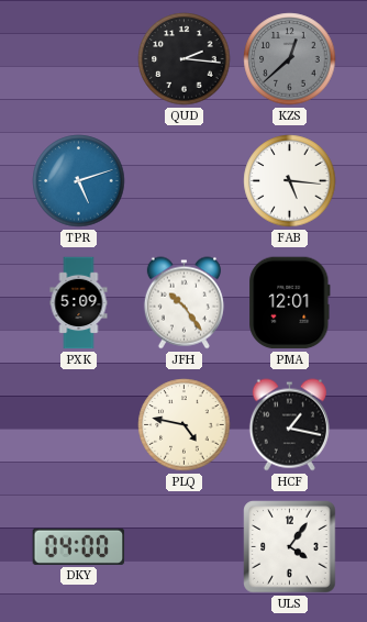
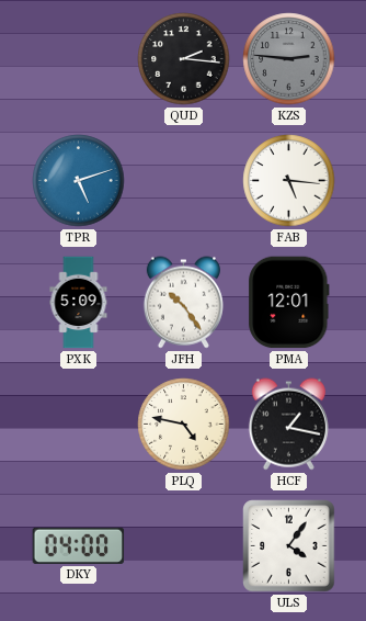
KZS: 12:38 -> 2:46
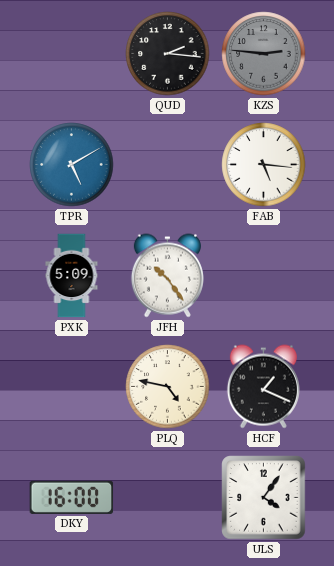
TPR: 5:12 -> 5:10
PMA: 12:01 -> none
HCF: 1:17 -> 1:19
DKY: 04:00 -> 16:00
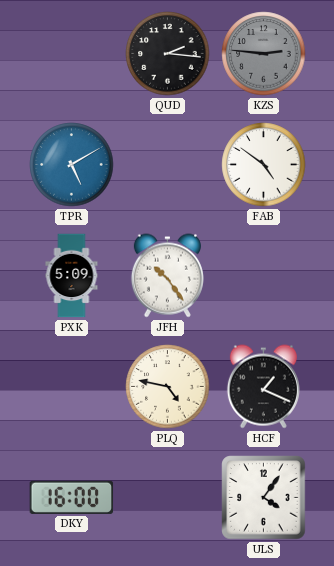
FAB: 5:16 -> 4:51
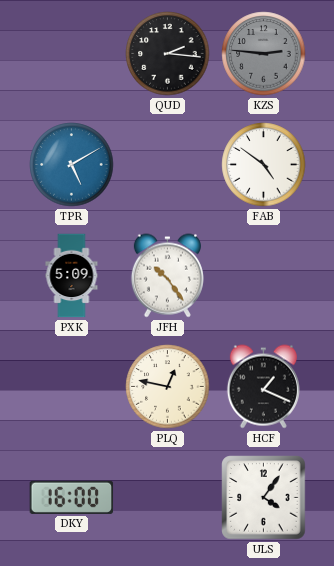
PLQ: 4:47 -> 12:47
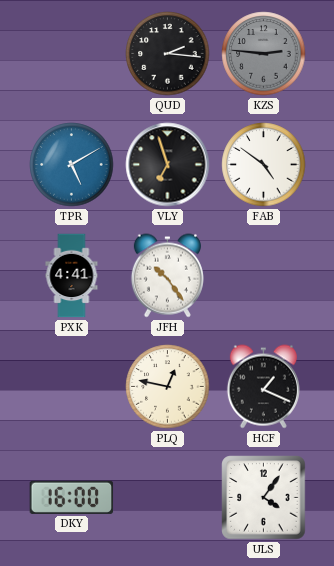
VLY: none -> 6:57
PXK: 5:09 -> 4:41
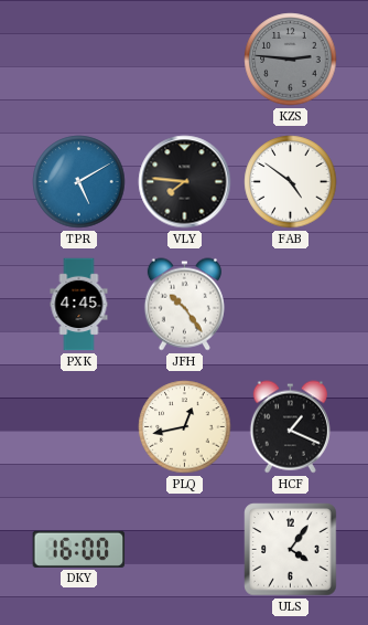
QUD: 2:16 -> none
VLY: 6:57 -> 7:46
PXK: 4:41 -> 4:45
PLQ: 12:47 -> 12:43
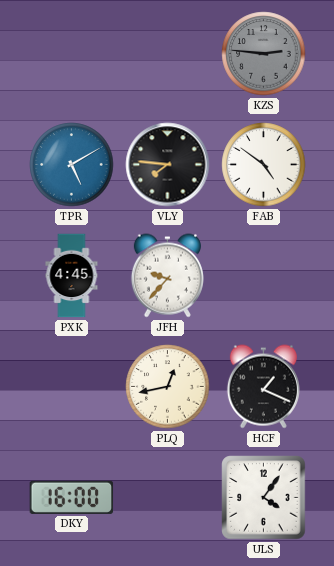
JFH: 10:24 -> 9:37
